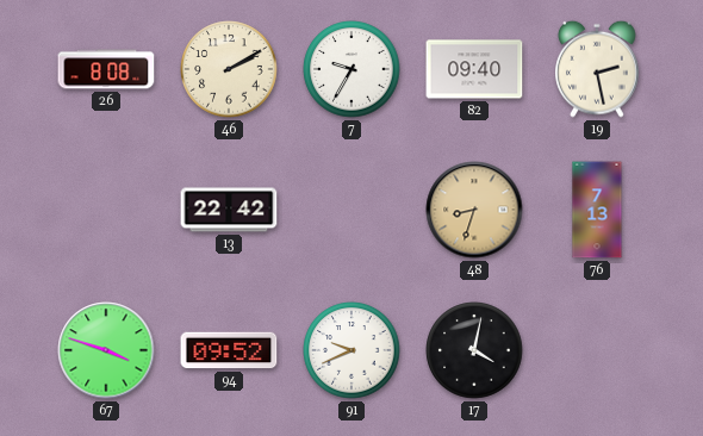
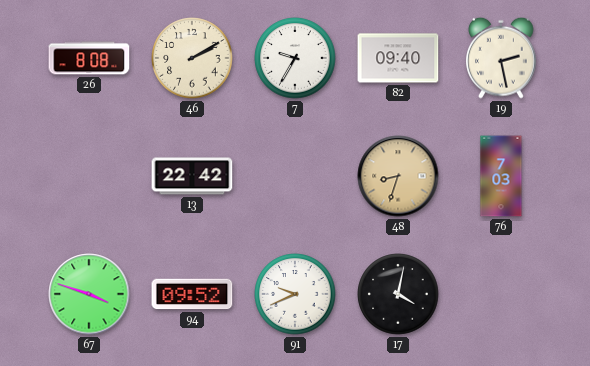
76: 7:13 -> 7:03
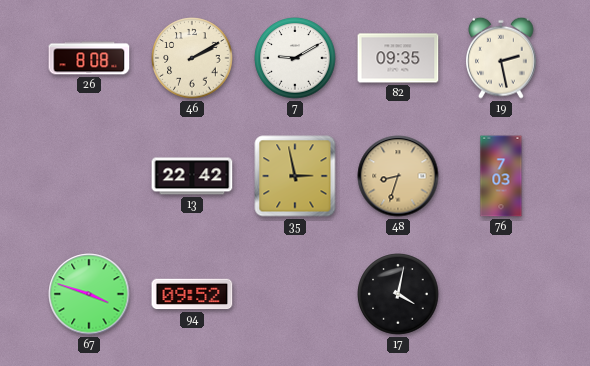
7: 9:35 -> 9:10
82: 09:40 -> 09:35
35: none -> 2:58
91: 9:41 -> none
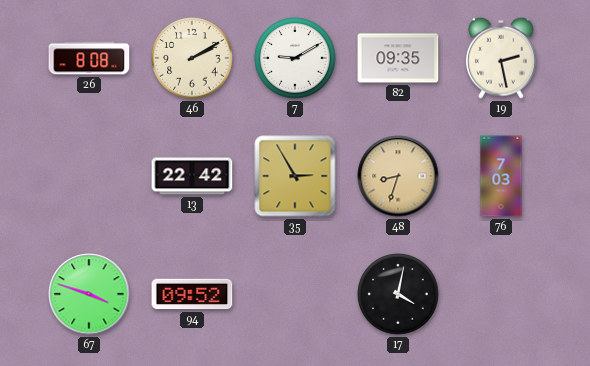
35: 2:58 -> 2:55
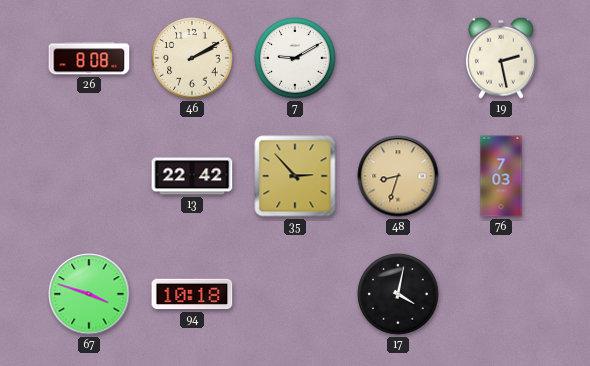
82: 09:35 -> none
35: 2:55 -> 2:53
94: 09:52 -> 10:18
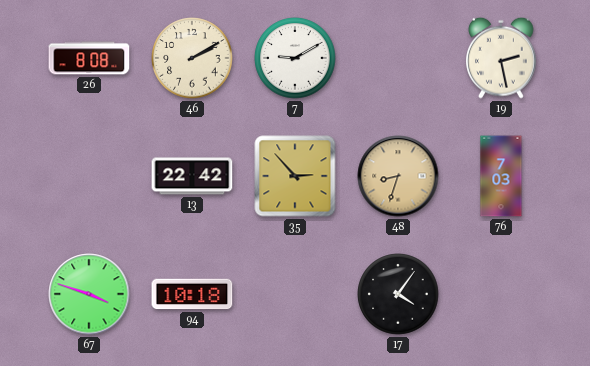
17: 4:02 -> 4:06
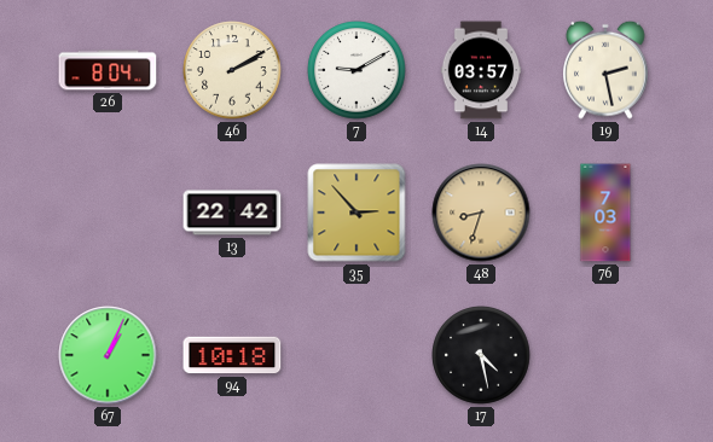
26: 8:08 -> 8:04
14: none -> 03:57
67: 3:48 -> 1:04
17: 4:06 -> 4:28
